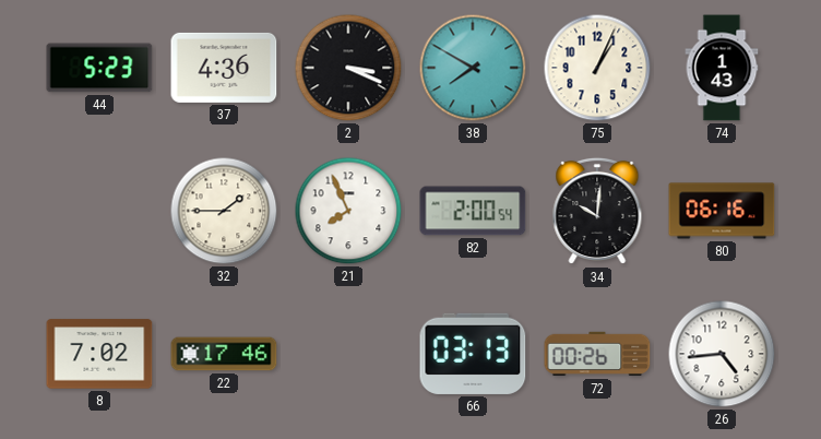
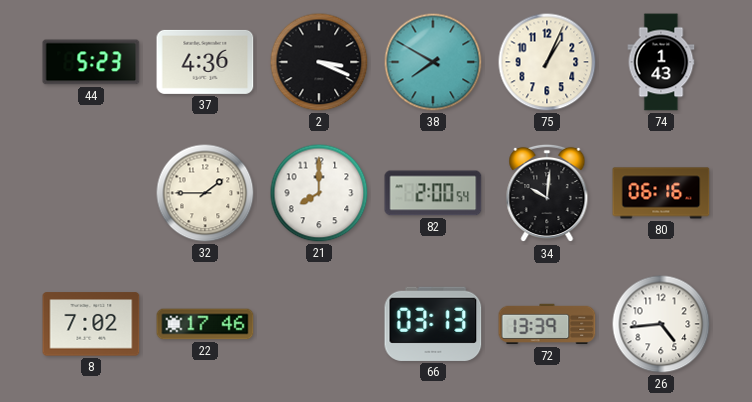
21: 7:56 -> 8:00
72: 00:26 -> 13:39
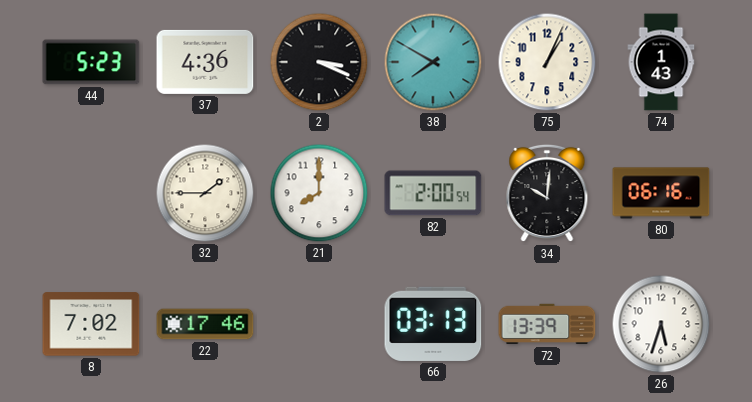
26: 4:44 -> 5:33
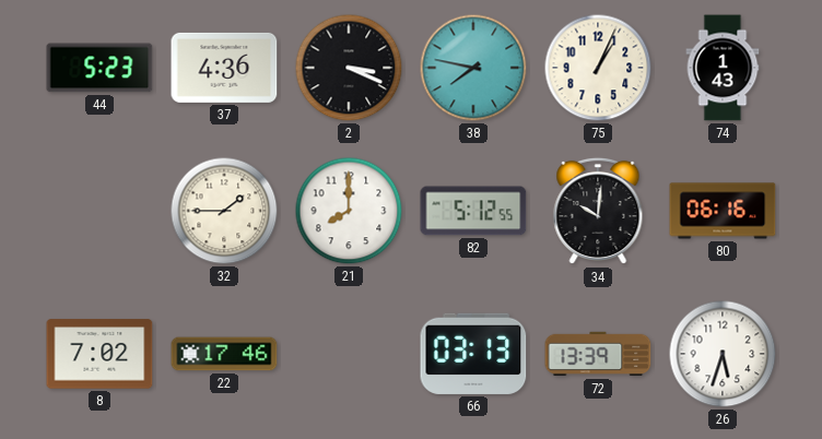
38: 7:50 -> 7:47
82: 2:00 -> 5:12
